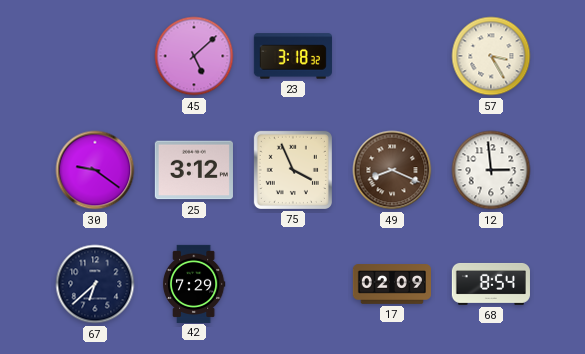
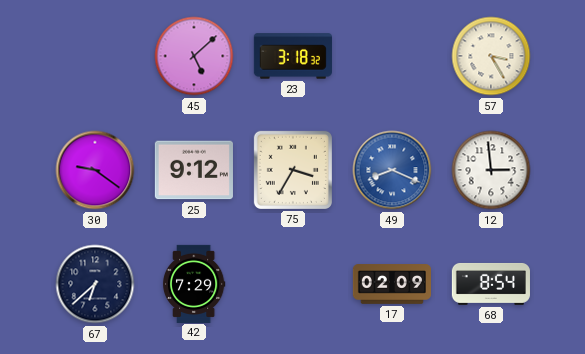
25: 3:12 -> 9:12
75: 3:56 -> 3:35
49 dial: brown -> blue
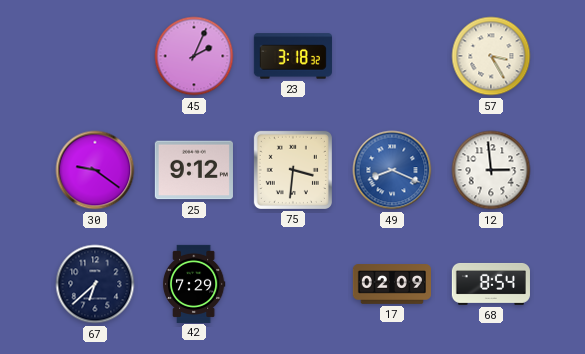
45: 5:08 -> 2:04
75: 3:35 -> 3:31
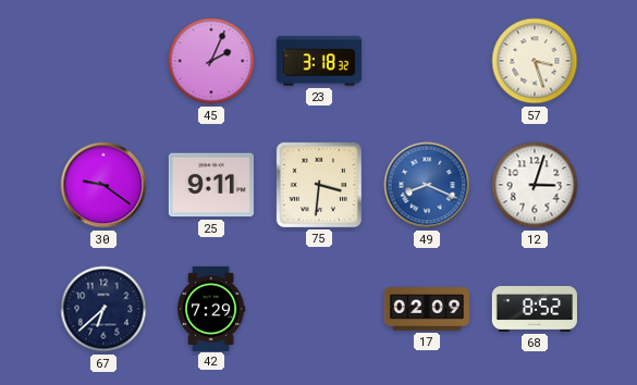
57: 3:25 -> 3:27
25: 9:12 -> 9:11
12: 2:59 -> 3:03
68: 8:54 -> 8:52
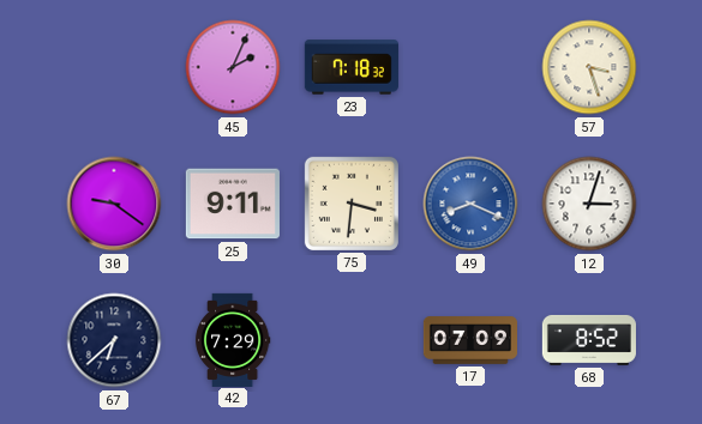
23: 3:18 -> 7:18
17: 02:09 -> 07:09
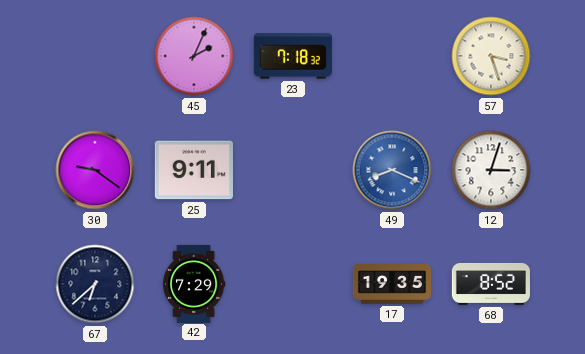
75: 3:31 -> none
17: 07:09 -> 19:35
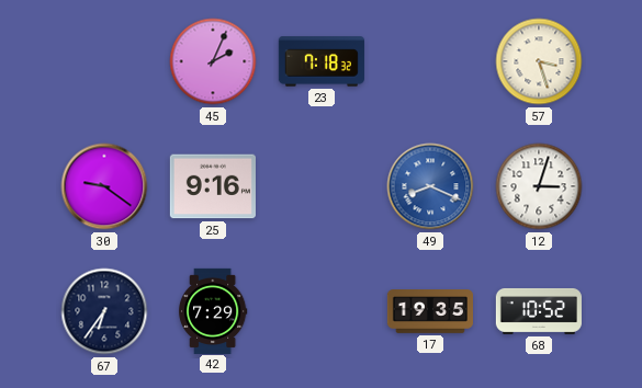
25: 9:11 -> 9:16
67: 6:38 -> 6:36
68: 8:52 -> 10:52
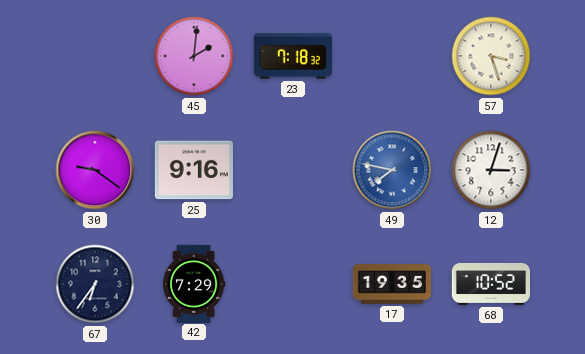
45: 2:04 -> 2:01
49: 8:19 -> 7:47
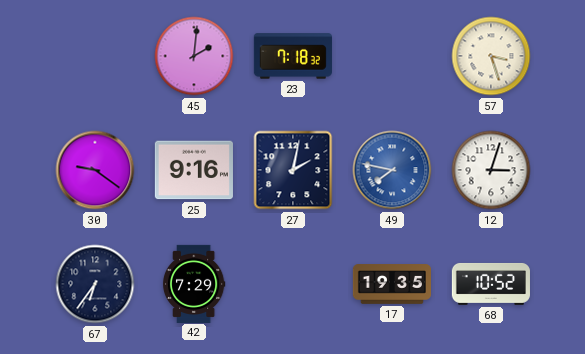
27: none -> 2:02
